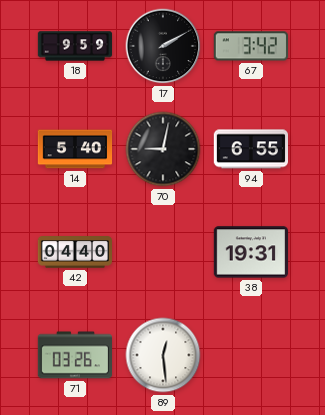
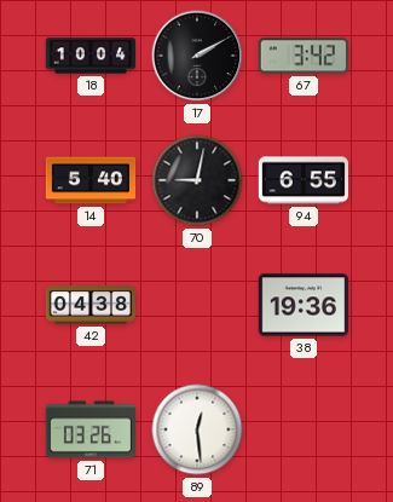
18: 9:59 -> 10:04
42: 04:40 -> 04:38
38: 19:31 -> 19:36
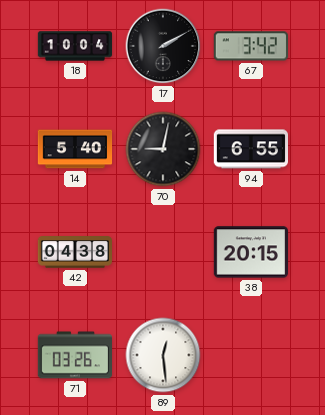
38: 19:36 -> 20:15
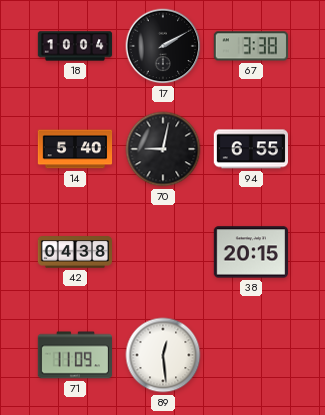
67: 3:42 -> 3:38
71: 03:26 -> 11:09
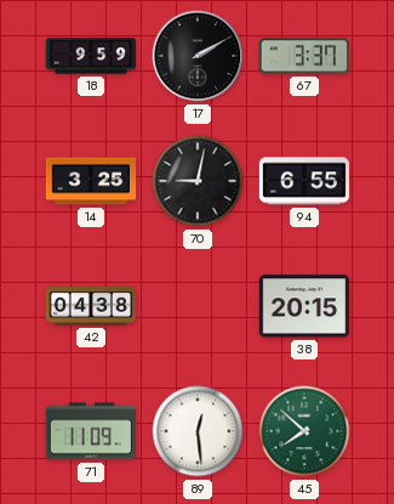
18: 10:04 -> 9:59
67: 3:38 -> 3:37
14: 5:40 -> 3:25
45: none -> 7:52
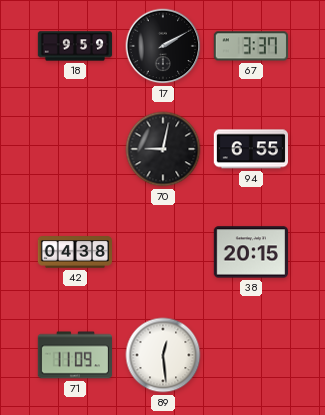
14: 3:25 -> none
45: 7:52 -> none
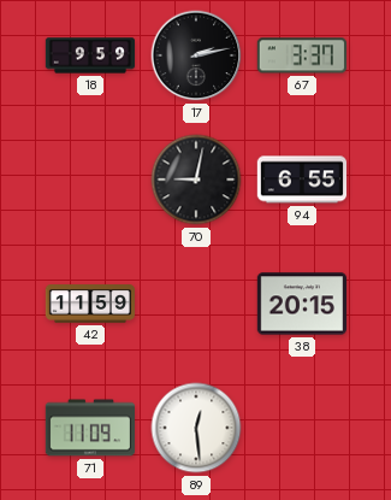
17: 2:10 -> 2:13
42: 04:38 -> 11:59
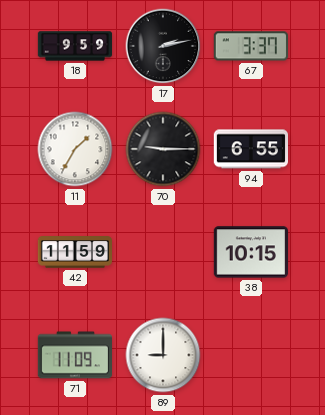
11: none -> 1:35
70: 9:02 -> 9:15
38: 20:15 -> 10:15
89: 12:29 -> 9:00
